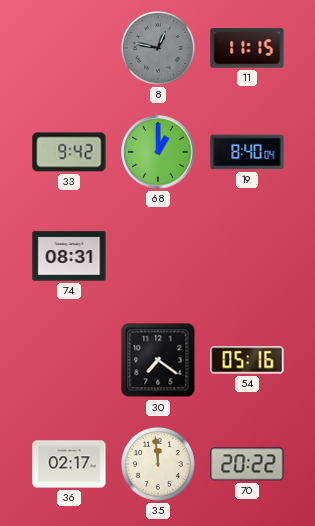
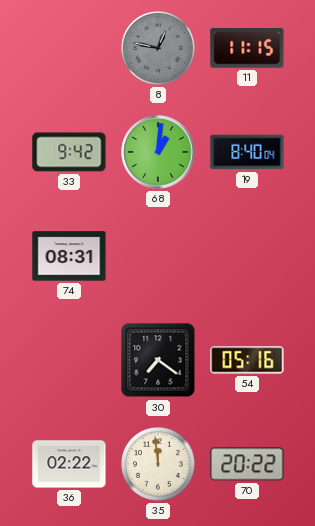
68: 1:00 -> 1:01
36: 02:17 -> 02:22
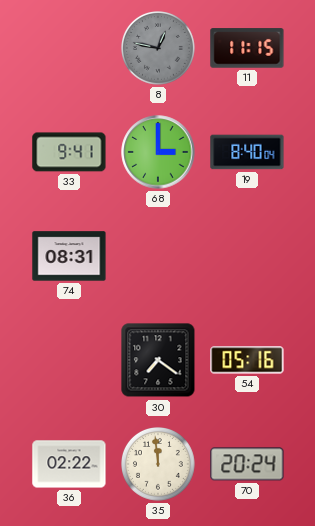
33: 9:42 -> 9:41
68: 1:01 -> 3:00
70: 20:22 -> 20:24
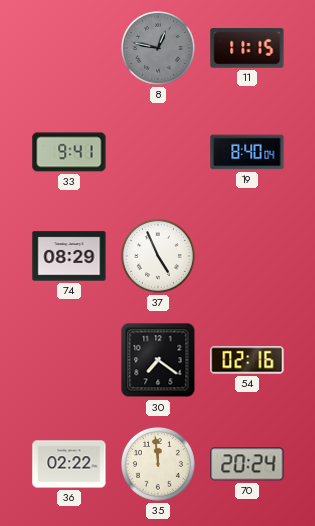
68: 3:00 -> none
74: 08:31 -> 08:29
37: none -> 4:56
54: 05:16 -> 02:16
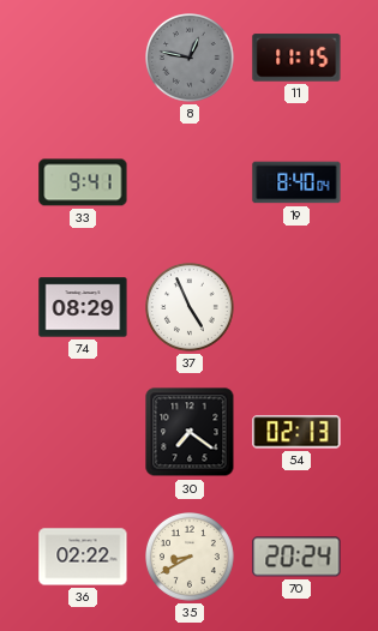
54: 02:16 -> 02:13
35: 11:59 -> 8:40
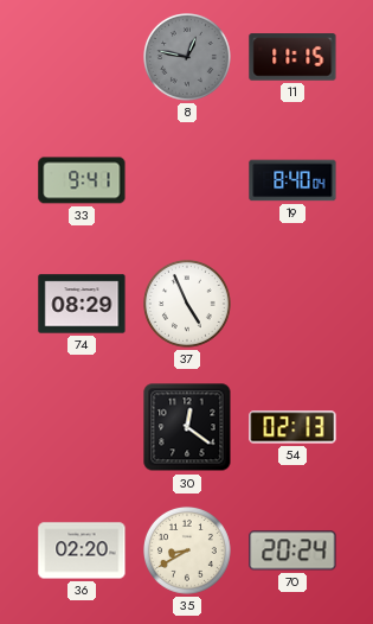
30: 7:21 -> 12:21
36: 02:22 -> 02:20
